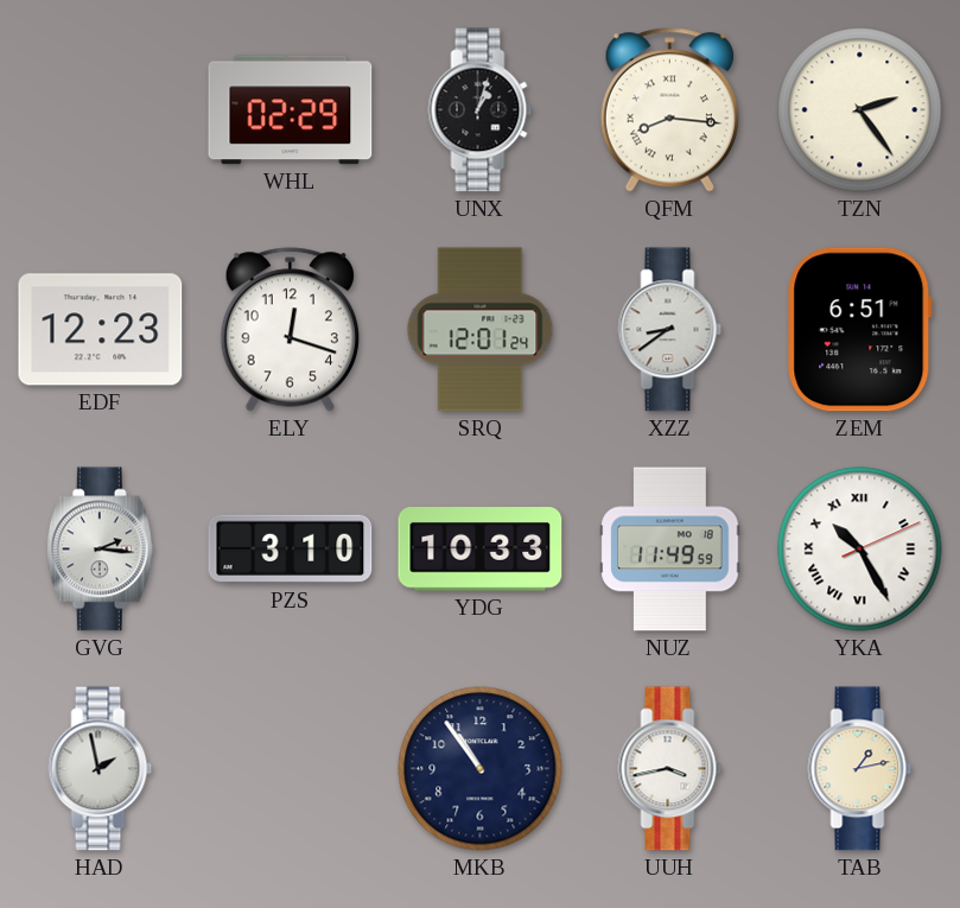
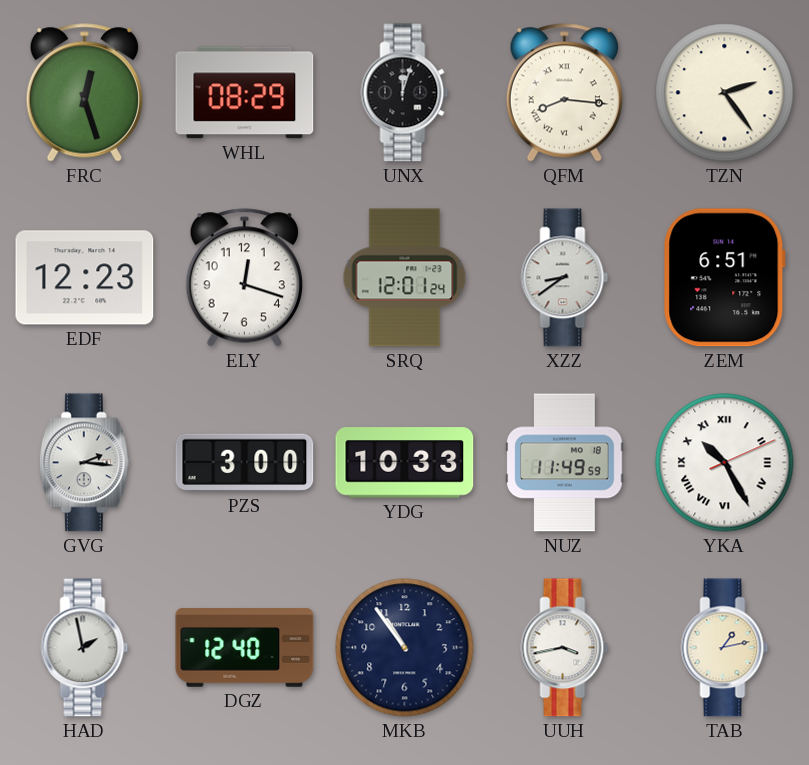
FRC: none -> 12:27
WHL: 02:29 -> 08:29
UNX: 1:03 -> 12:03
PZS: 3:10 -> 3:00
DGZ: none -> 12:40
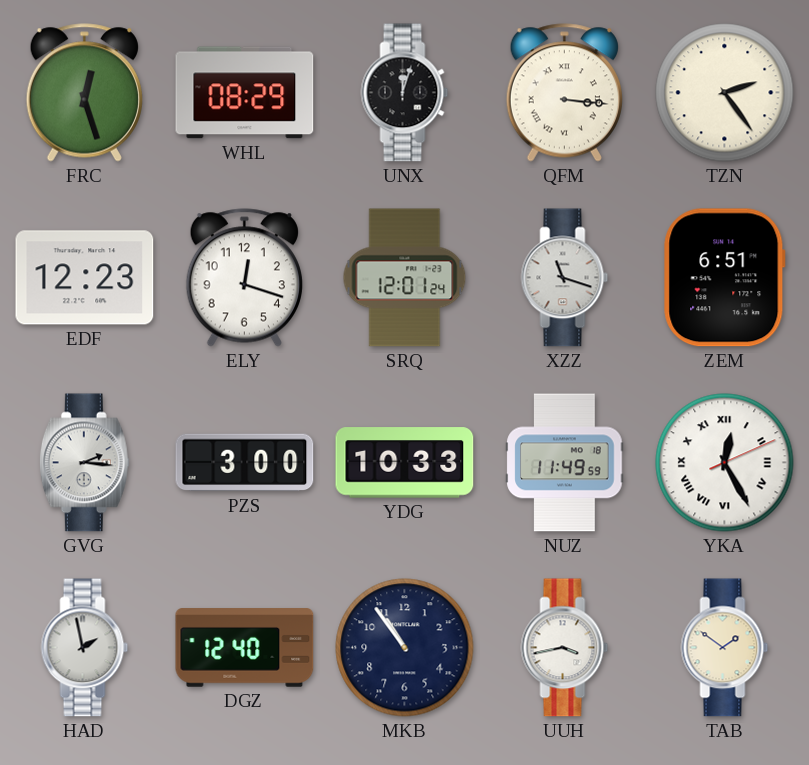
QFM: 8:16 -> 3:16
XZZ: 8:39 -> 11:18
YKA: 10:25 -> 12:25
TAB: 1:13 -> 1:51
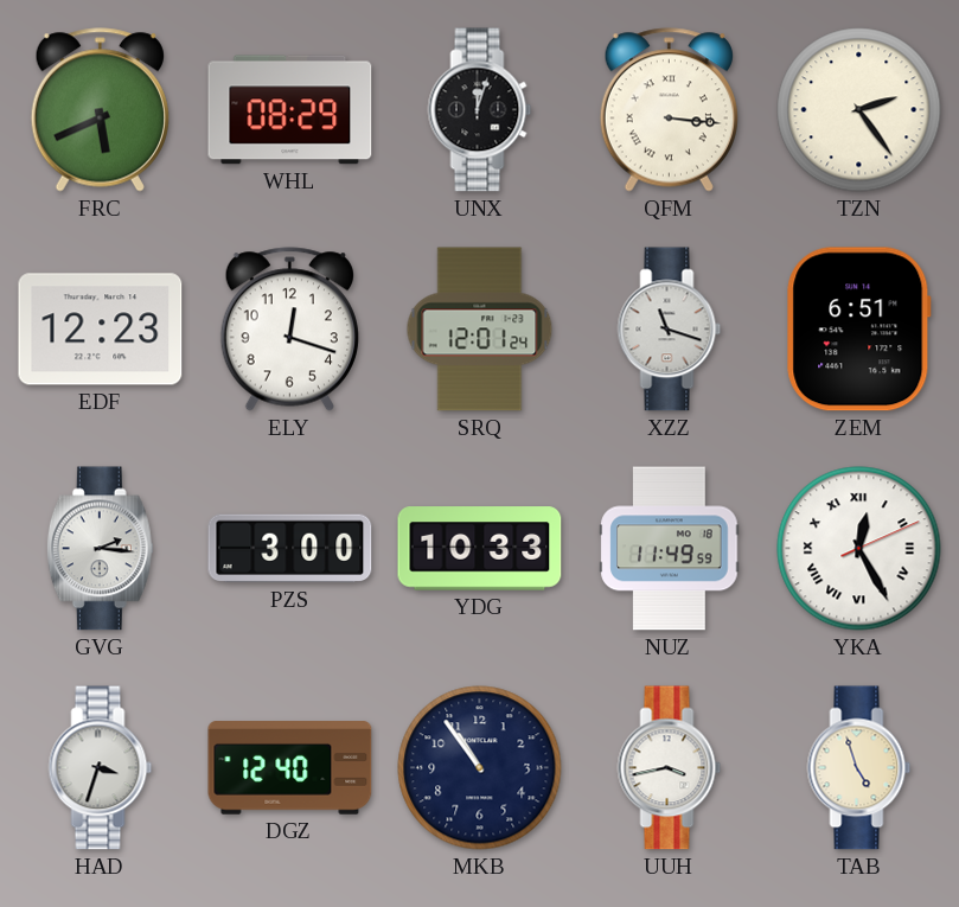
FRC: 12:27 -> 5:41
HAD: 1:58 -> 3:33
TAB: 1:51 -> 4:57
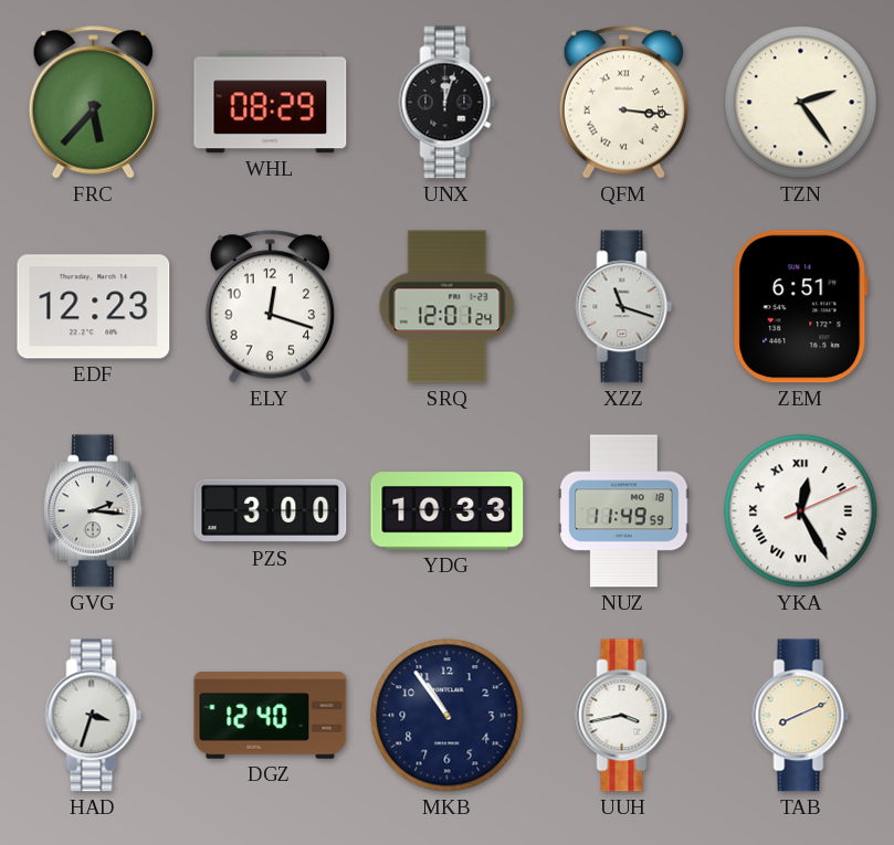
FRC: 5:41 -> 5:37
TAB: 4:57 -> 8:11
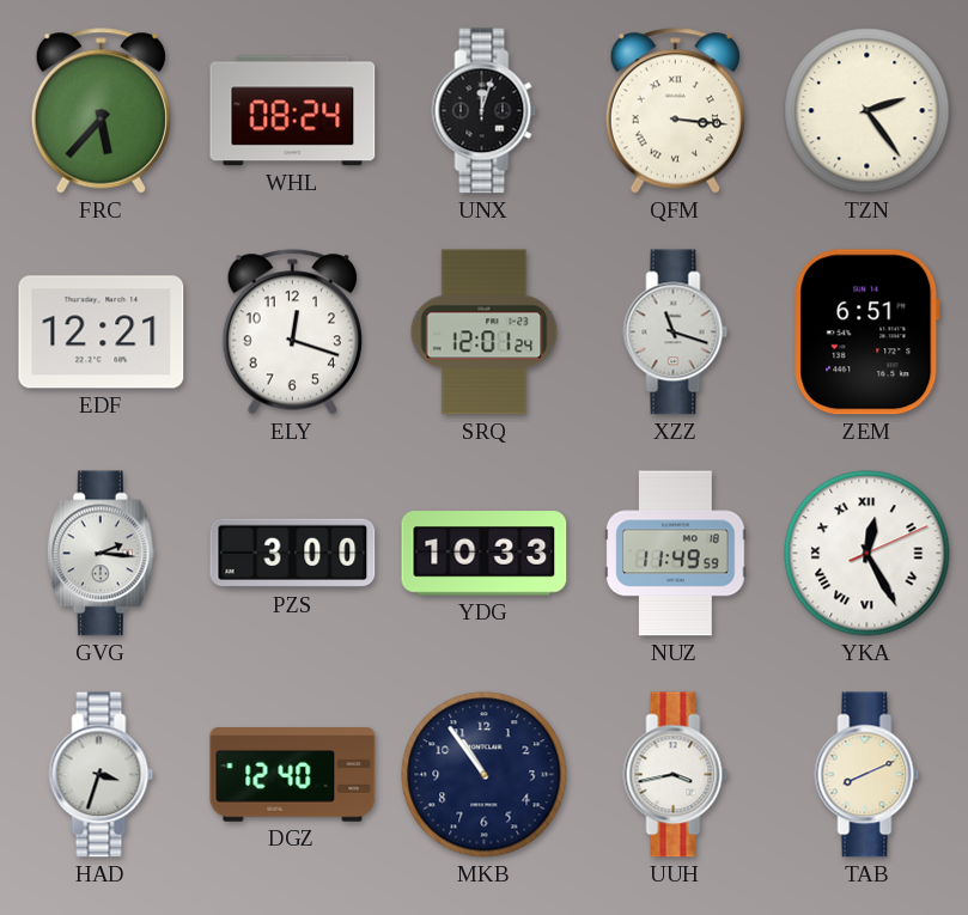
WHL: 08:29 -> 08:24
EDF: 12:23 -> 12:21
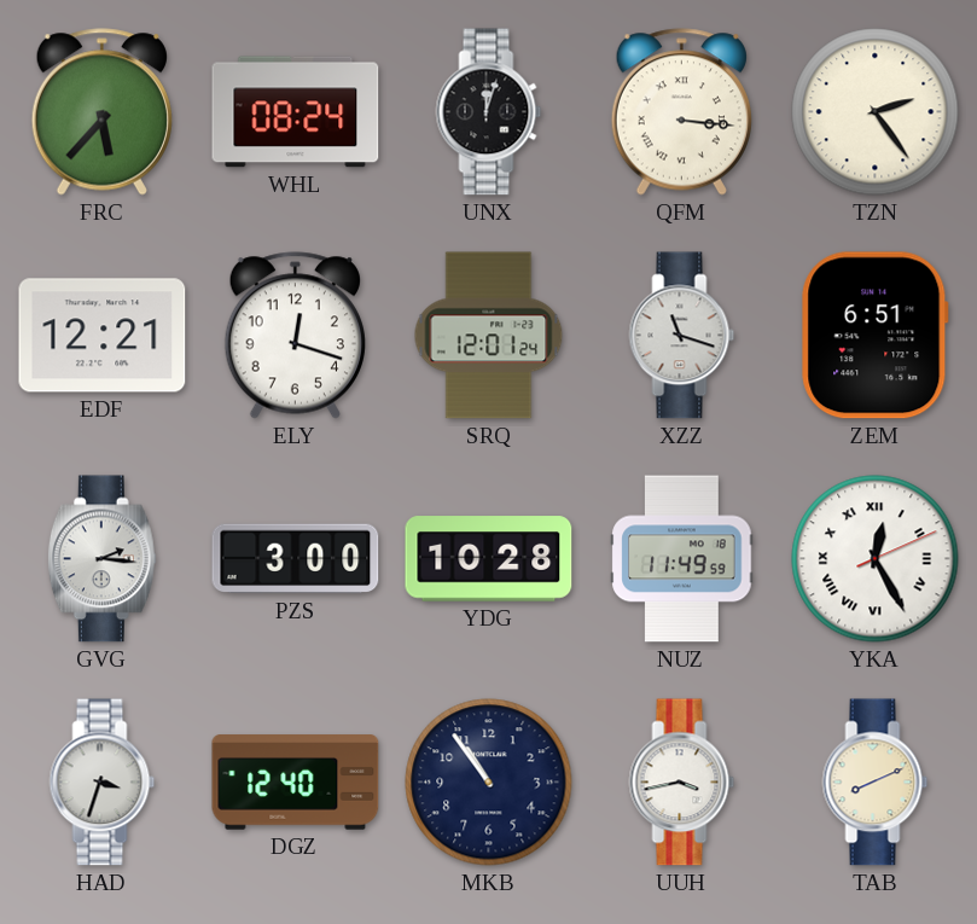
YDG: 10:33 -> 10:28
